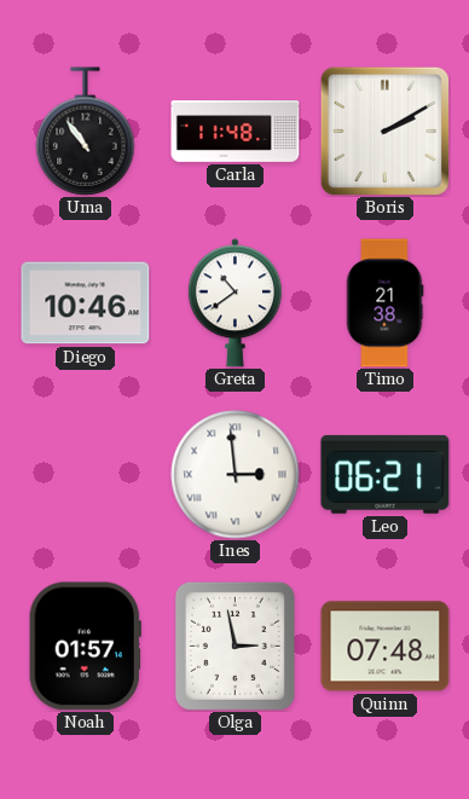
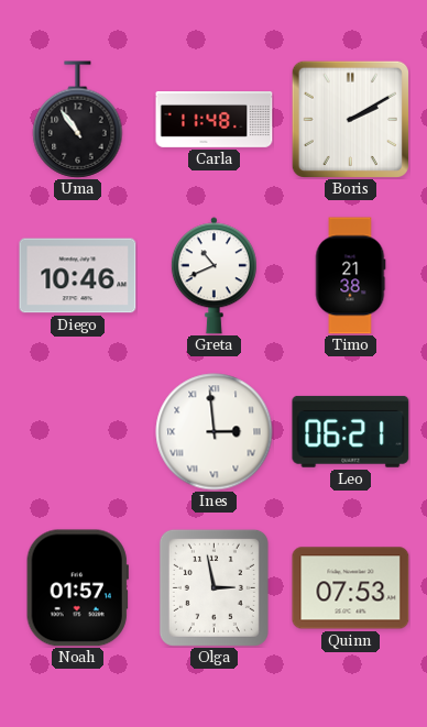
Greta: 10:39 -> 10:41
Quinn: 07:48 -> 07:53
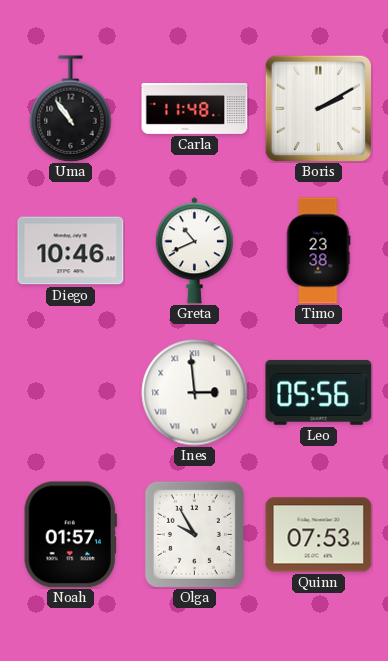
Timo: 21:38 -> 23:38
Leo: 06:21 -> 05:56
Olga: 2:58 -> 9:55
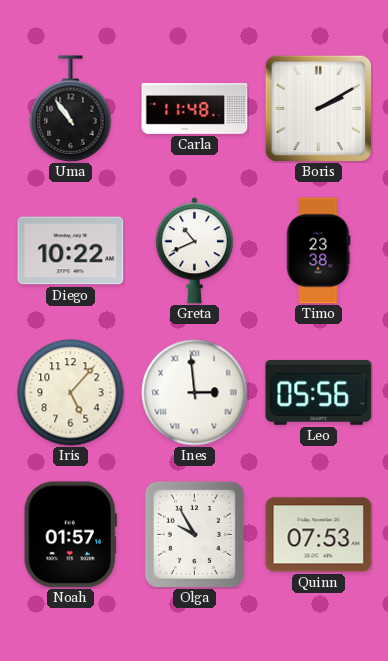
Diego: 10:46 -> 10:22
Iris: none -> 5:07
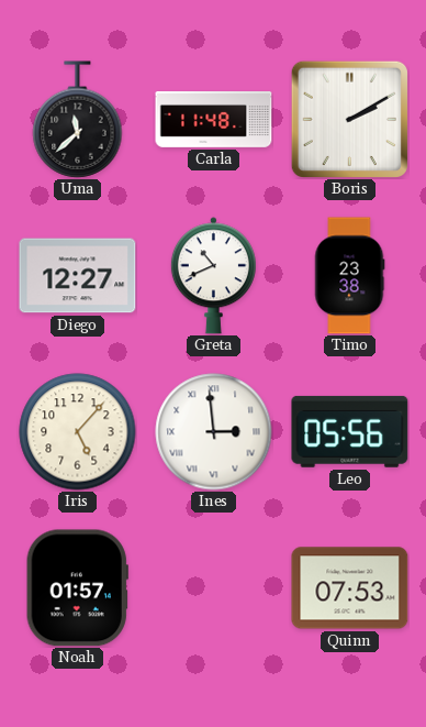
Uma: 10:54 -> 11:38
Diego: 10:22 -> 12:27
Olga: 9:55 -> none
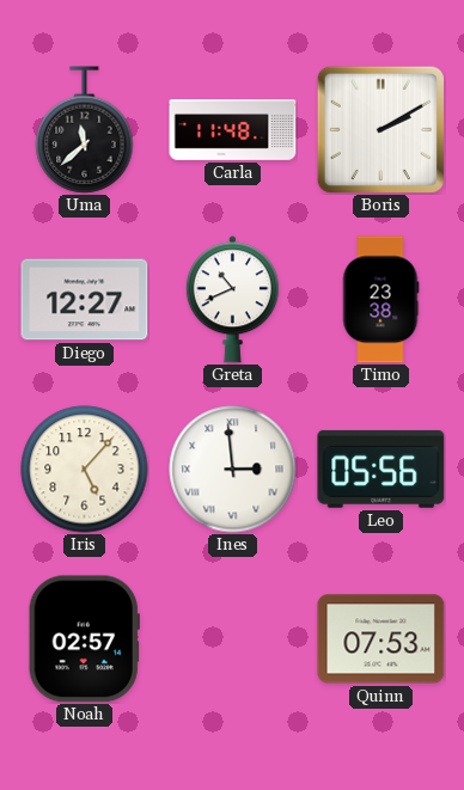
Noah: 01:57 -> 02:57
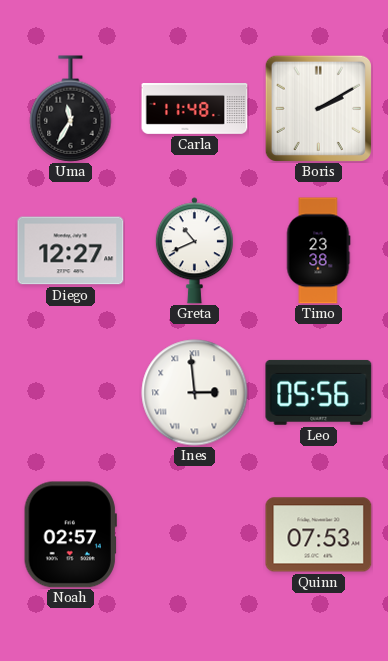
Uma: 11:38 -> 11:35
Iris: 5:07 -> none
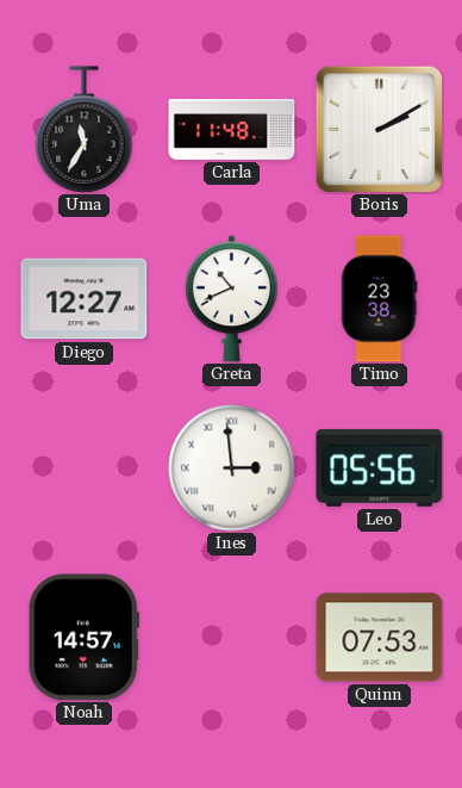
Noah: 02:57 -> 14:57
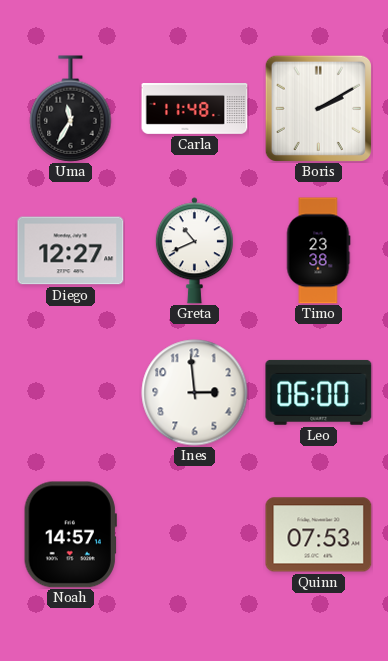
Ines numerals: Roman -> Arabic
Leo: 05:56 -> 06:00
